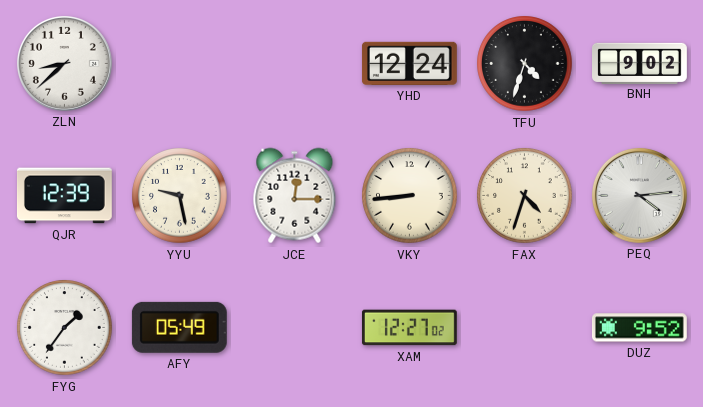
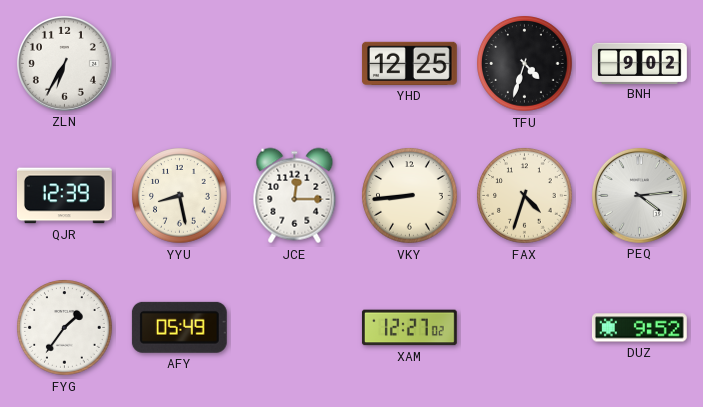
ZLN: 8:38 -> 6:35
YHD: 12:24 -> 12:25
YYU: 9:28 -> 8:28
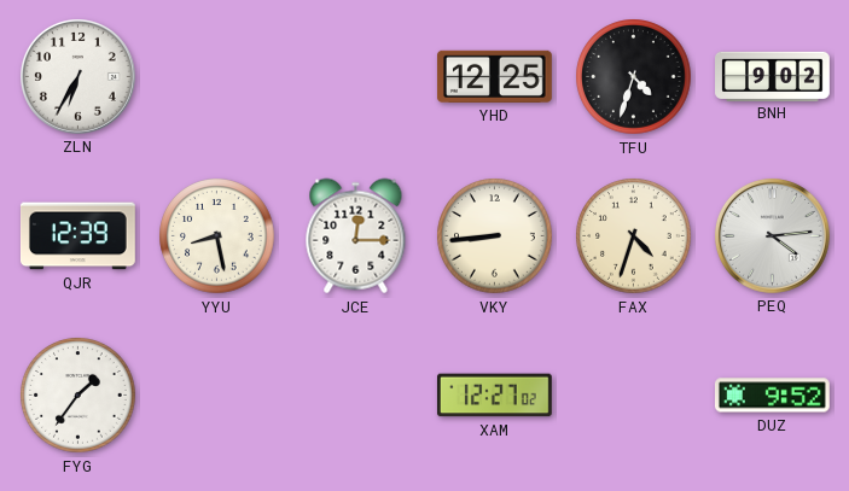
AFY: 05:49 -> none
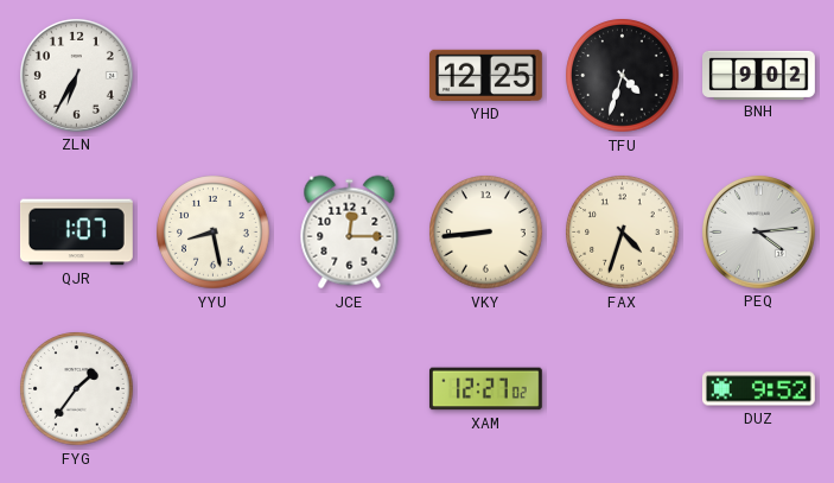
QJR: 12:39 -> 1:07
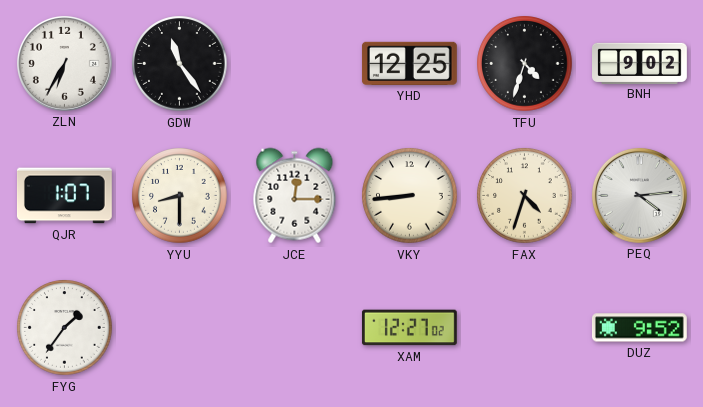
GDW: none -> 11:24
YYU: 8:28 -> 8:30
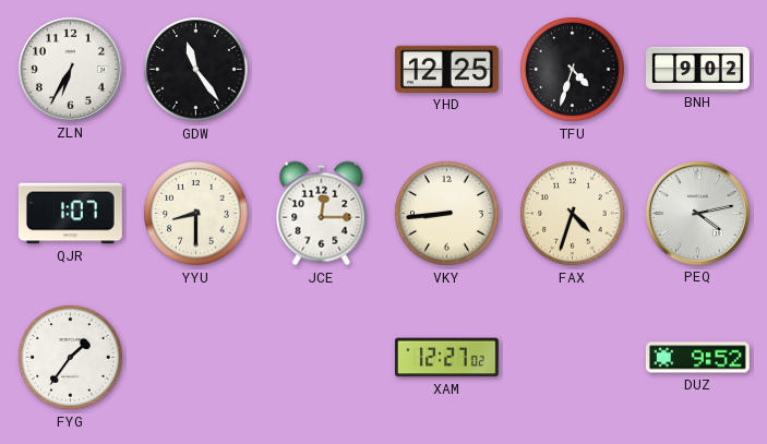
PEQ: 4:14 -> 4:13
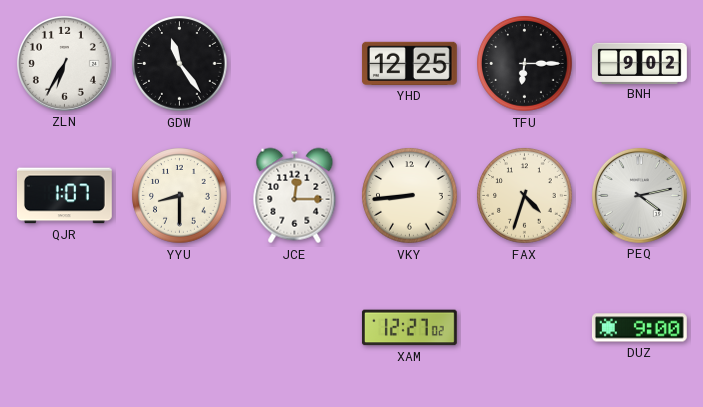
TFU: 4:33 -> 6:15
FYG: 1:36 -> none
DUZ: 9:52 -> 9:00
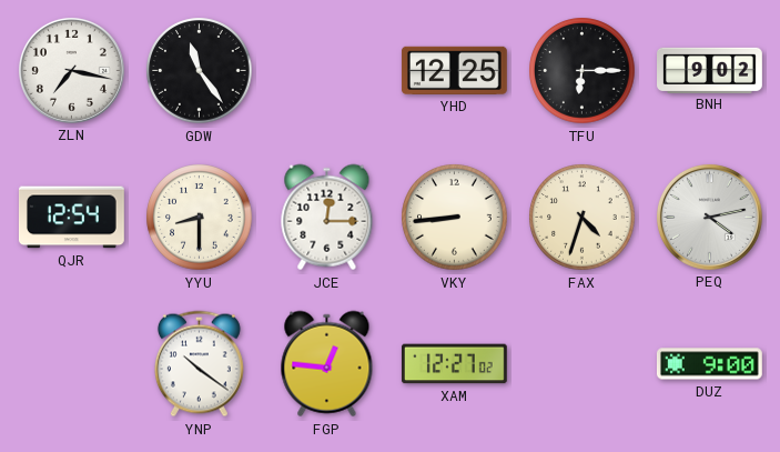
ZLN: 6:35 -> 7:17
QJR: 1:07 -> 12:54
YNP: none -> 10:21
FGP: none -> 12:46
